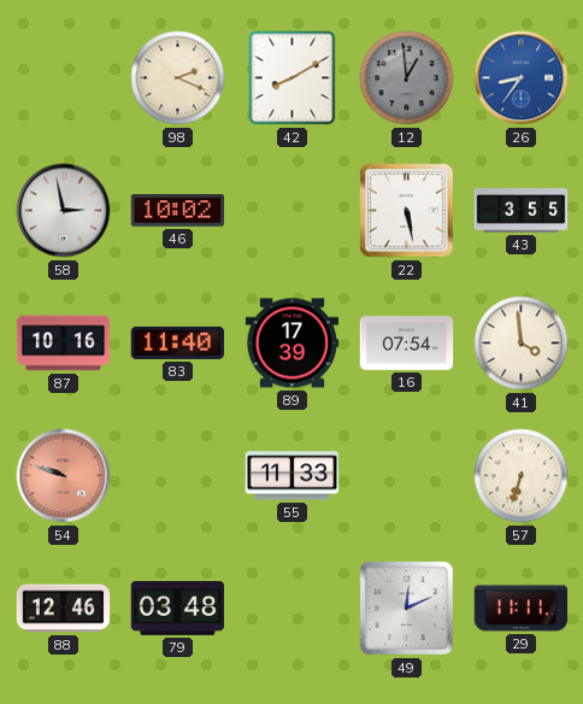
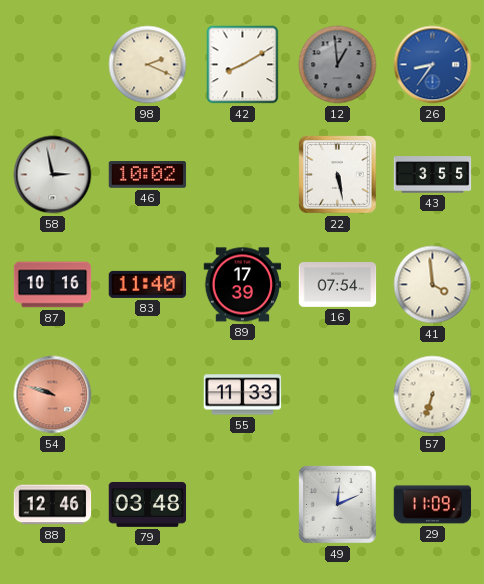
29: 11:11 -> 11:09
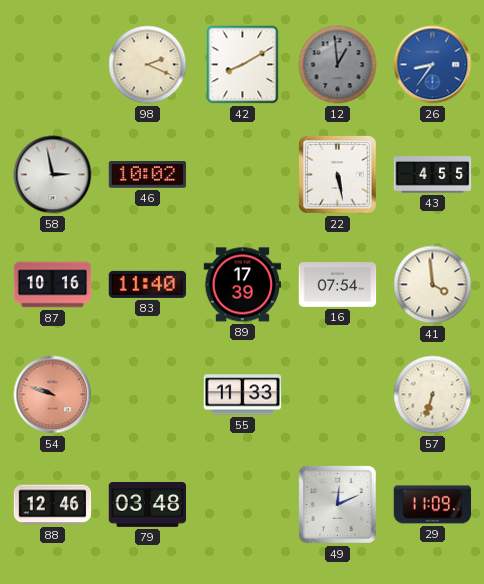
43: 3:55 -> 4:55
